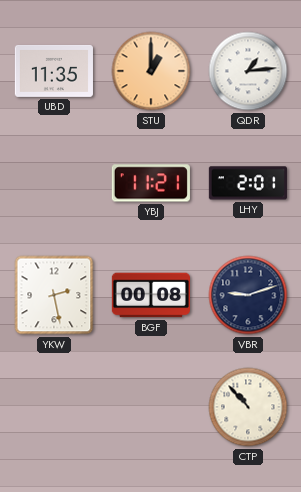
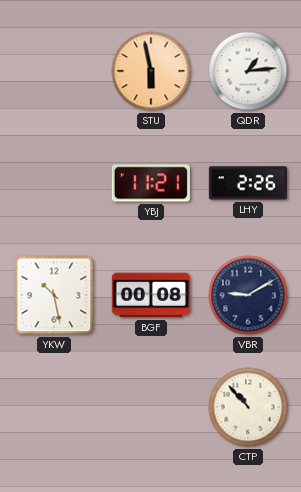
UBD: 11:35 -> none
STU: 1:00 -> 5:58
LHY: 2:01 -> 2:26
YKW: 2:28 -> 10:28
VBR: 9:12 -> 9:10
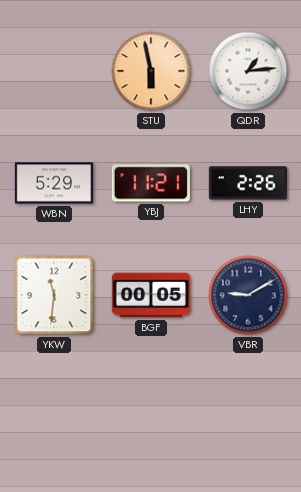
WBN: none -> 5:29
YKW: 10:28 -> 11:31
BGF: 00:08 -> 00:05
CTP: 10:53 -> none
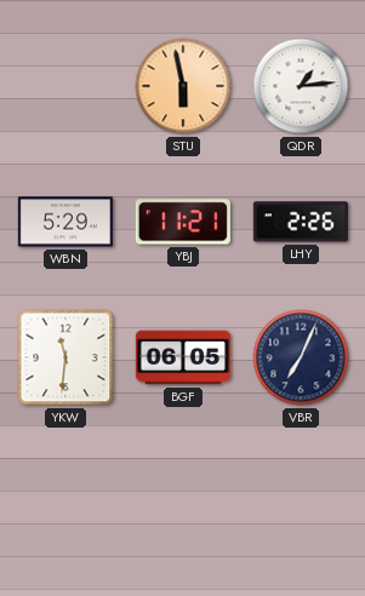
BGF: 00:05 -> 06:05
VBR: 9:10 -> 7:04
